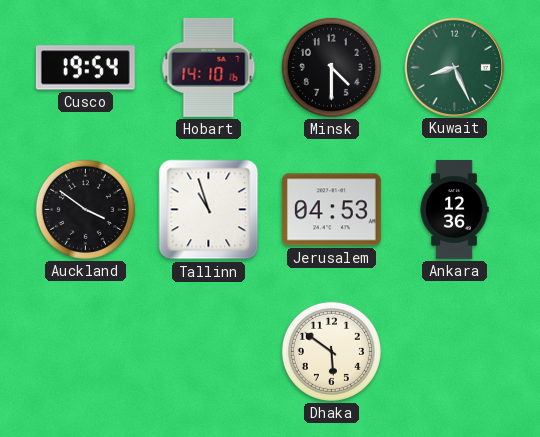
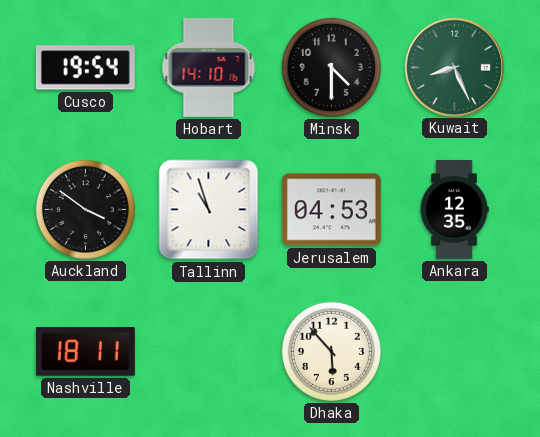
Ankara: 12:36 -> 12:35
Nashville: none -> 18:11
Dhaka: 5:51 -> 5:53
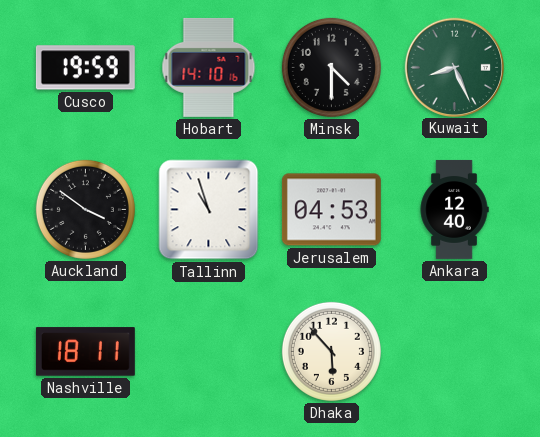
Cusco: 19:54 -> 19:59
Ankara: 12:35 -> 12:40
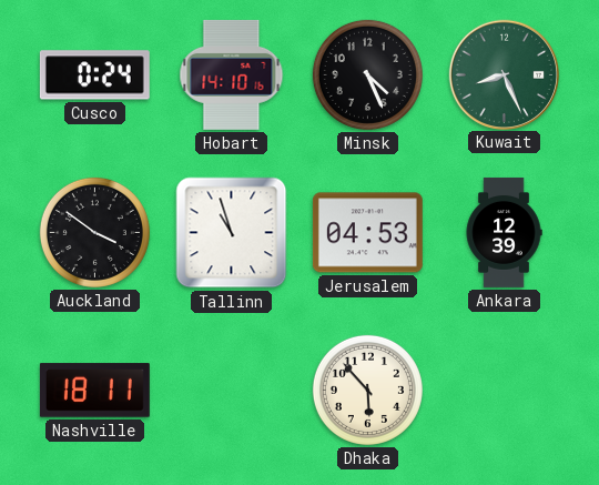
Cusco: 19:59 -> 0:24
Minsk: 4:30 -> 4:26
Ankara: 12:40 -> 12:39
